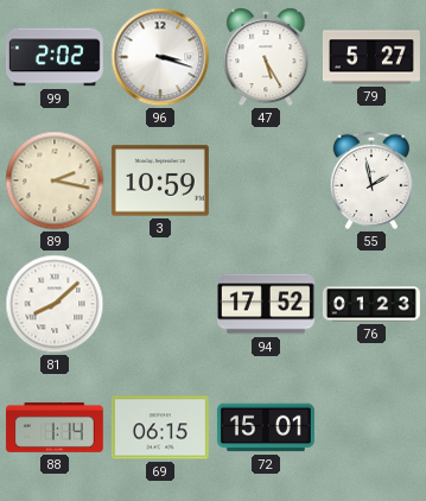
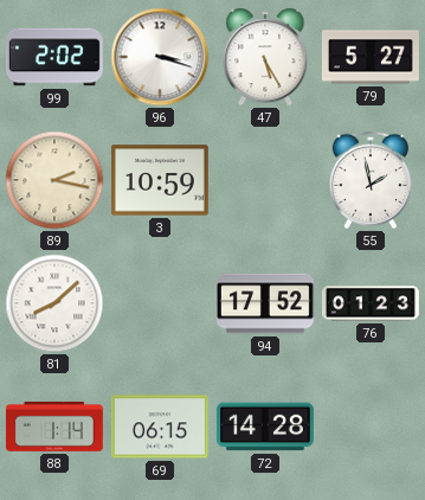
72: 15:01 -> 14:28
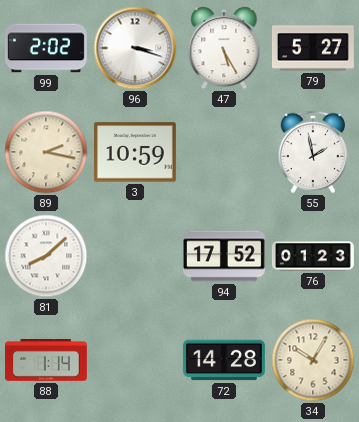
69: 06:15 -> none
34: none -> 10:05
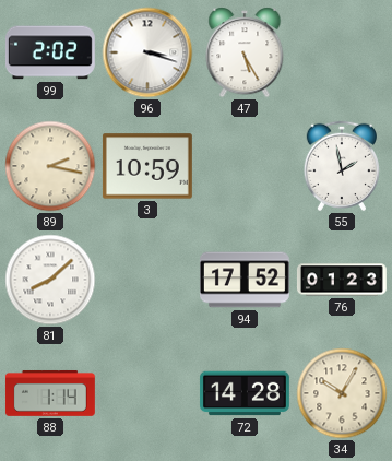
79: 5:27 -> none
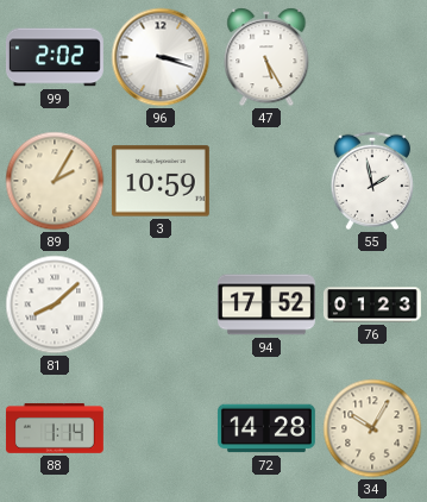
89: 2:17 -> 2:05
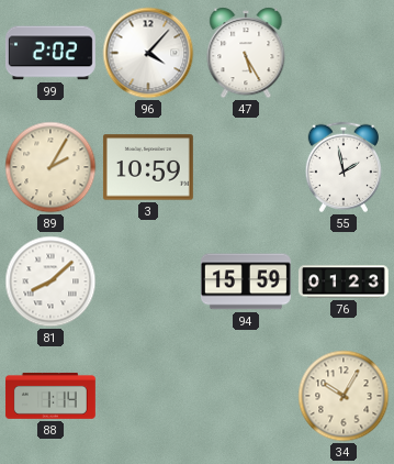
96: 3:18 -> 4:07
94: 17:52 -> 15:59
72: 14:28 -> none
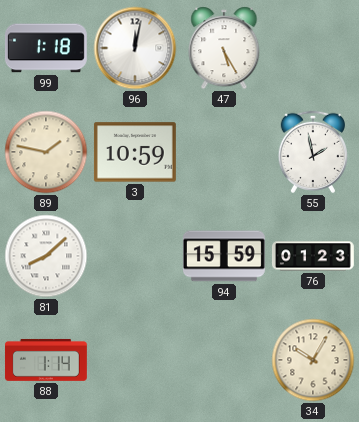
99: 2:02 -> 1:18
96: 4:07 -> 12:02
89: 2:05 -> 1:47
